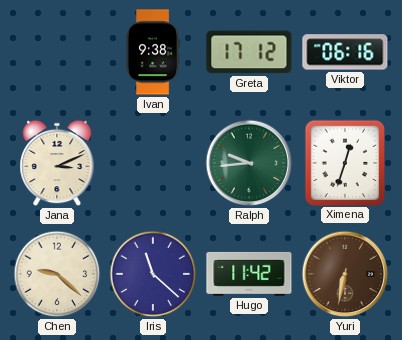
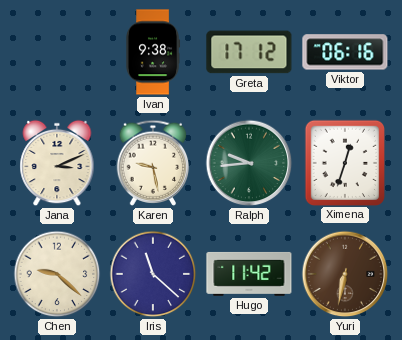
Karen: none -> 9:28
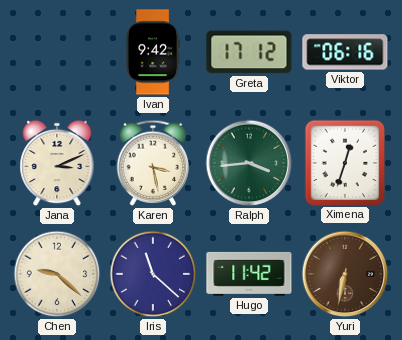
Ivan: 9:38 -> 9:42
Karen: 9:28 -> 3:28
Ralph: 9:44 -> 3:44
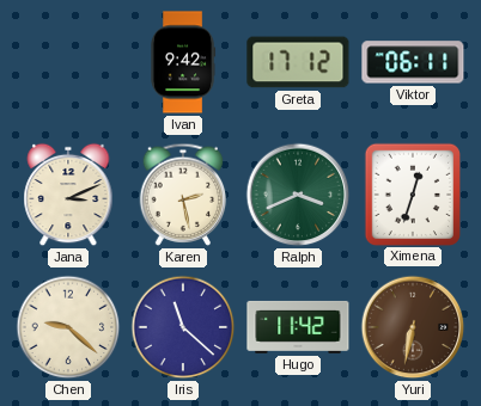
Viktor: 06:16 -> 06:11
Karen: 3:28 -> 2:28
Ralph: 3:44 -> 3:41
